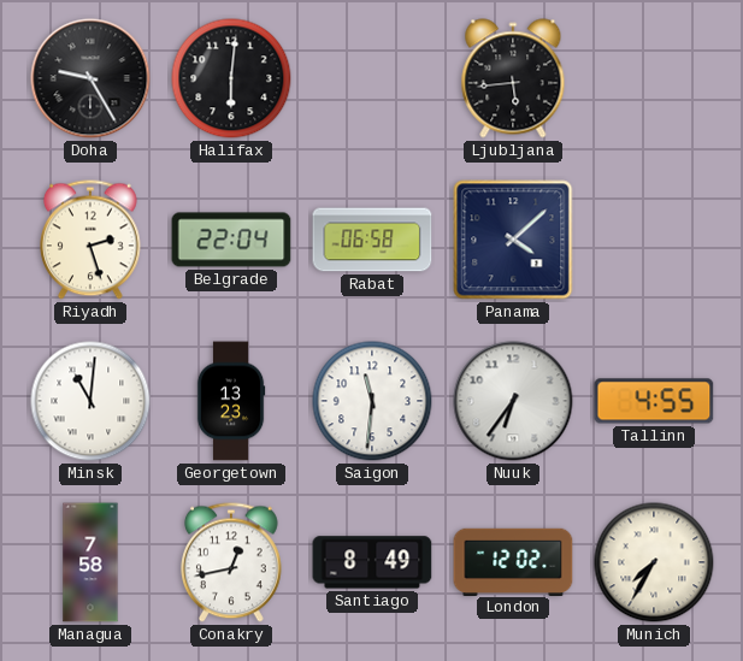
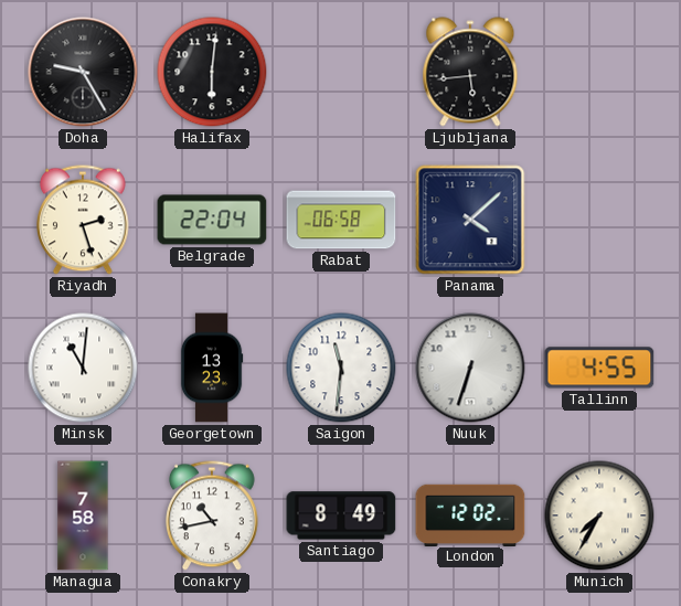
Nuuk: 6:36 -> 6:33
Conakry: 12:43 -> 10:43
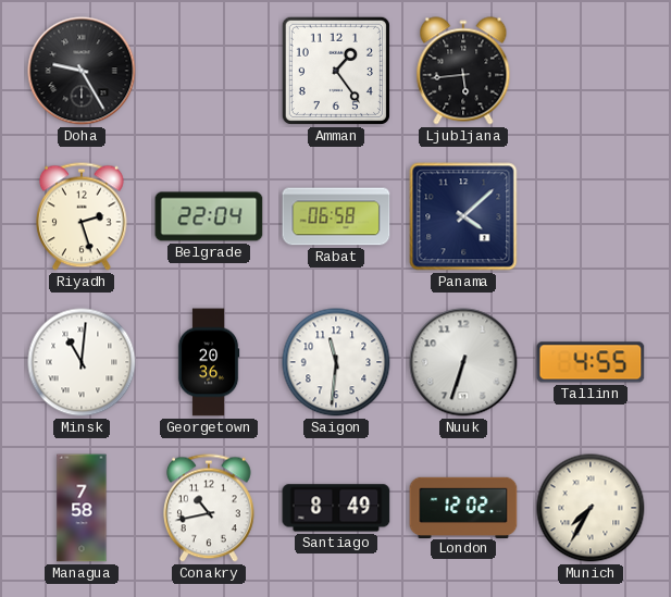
Halifax: 6:01 -> none
Amman: none -> 1:24
Georgetown: 13:23 -> 20:36
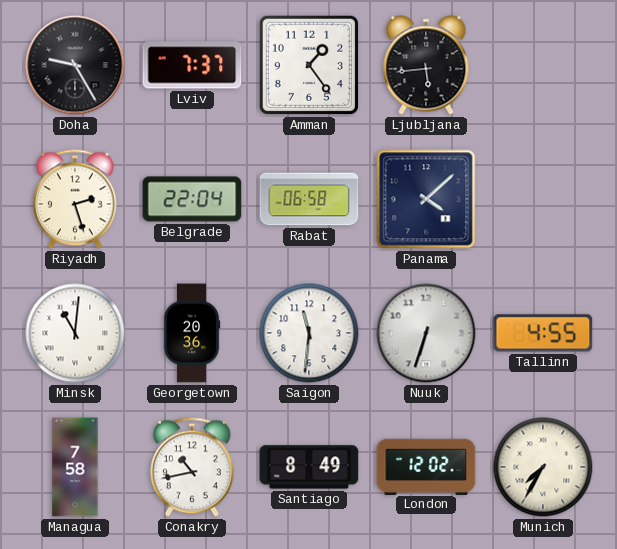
Lviv: none -> 7:37
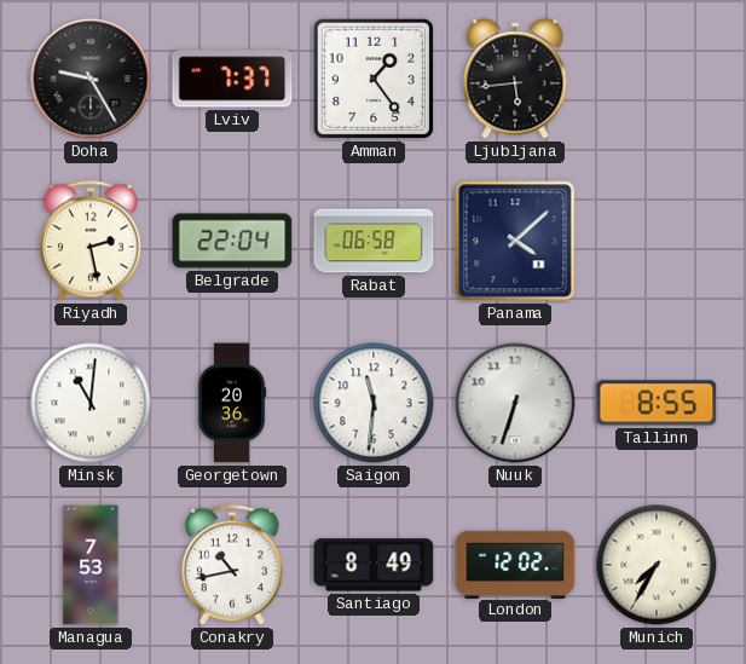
Riyadh: 2:27 -> 2:28
Tallinn: 4:55 -> 8:55
Managua: 7:58 -> 7:53
